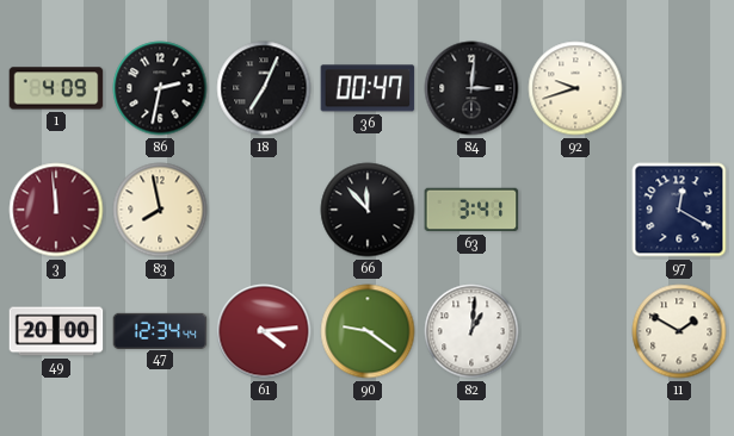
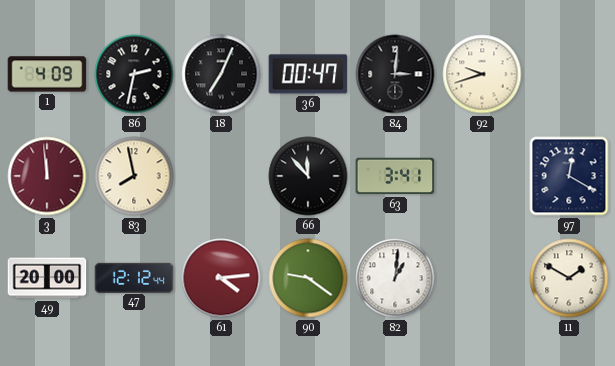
47: 12:34 -> 12:12
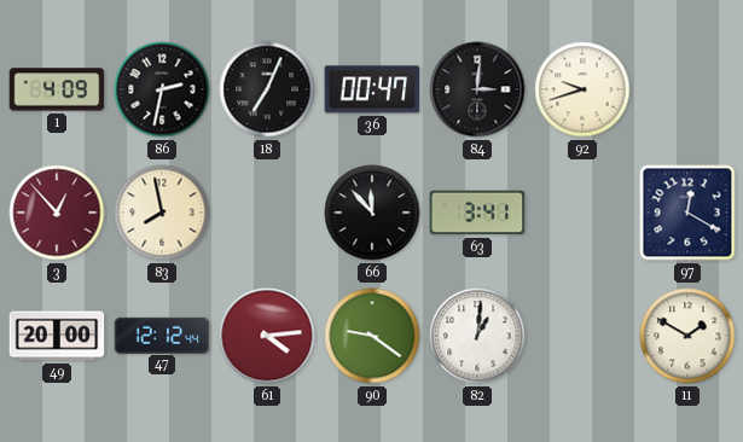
3: 11:59 -> 12:53
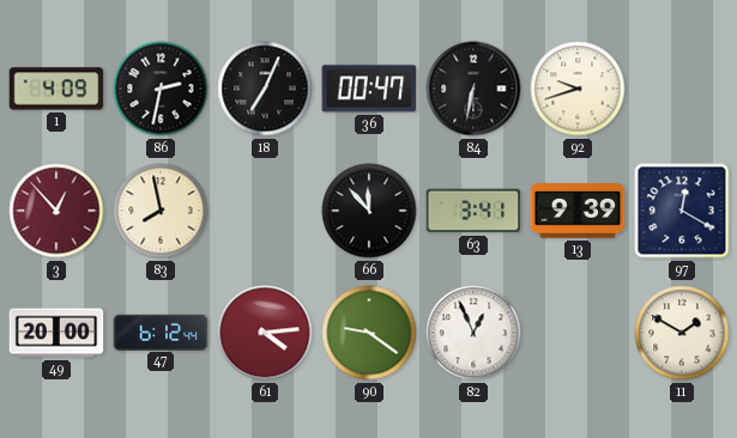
84: 3:01 -> 6:32
13: none -> 9:39
47: 12:12 -> 6:12
82: 1:01 -> 12:56
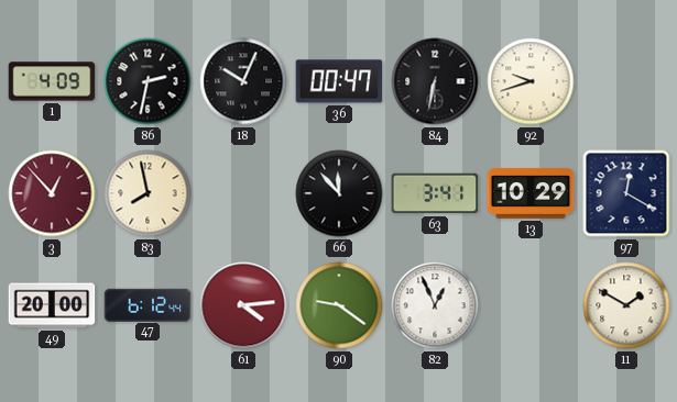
18: 7:04 -> 10:04
13: 9:39 -> 10:29
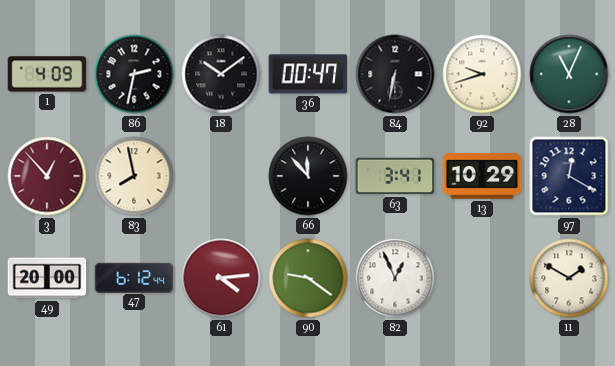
18: 10:04 -> 10:09
28: none -> 11:04
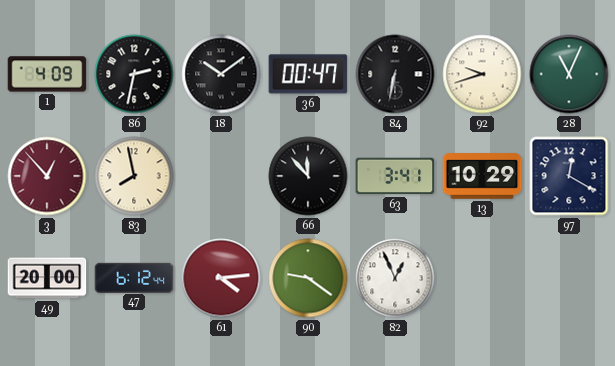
11: 1:50 -> none
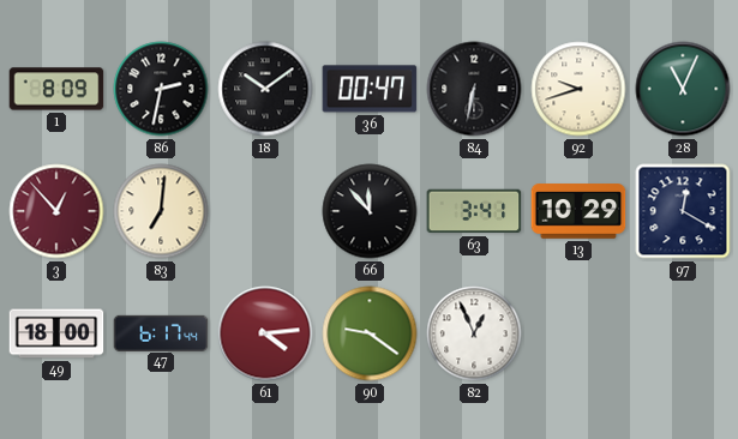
1: 4:09 -> 8:09
83: 7:58 -> 7:01
49: 20:00 -> 18:00
47: 6:12 -> 6:17
